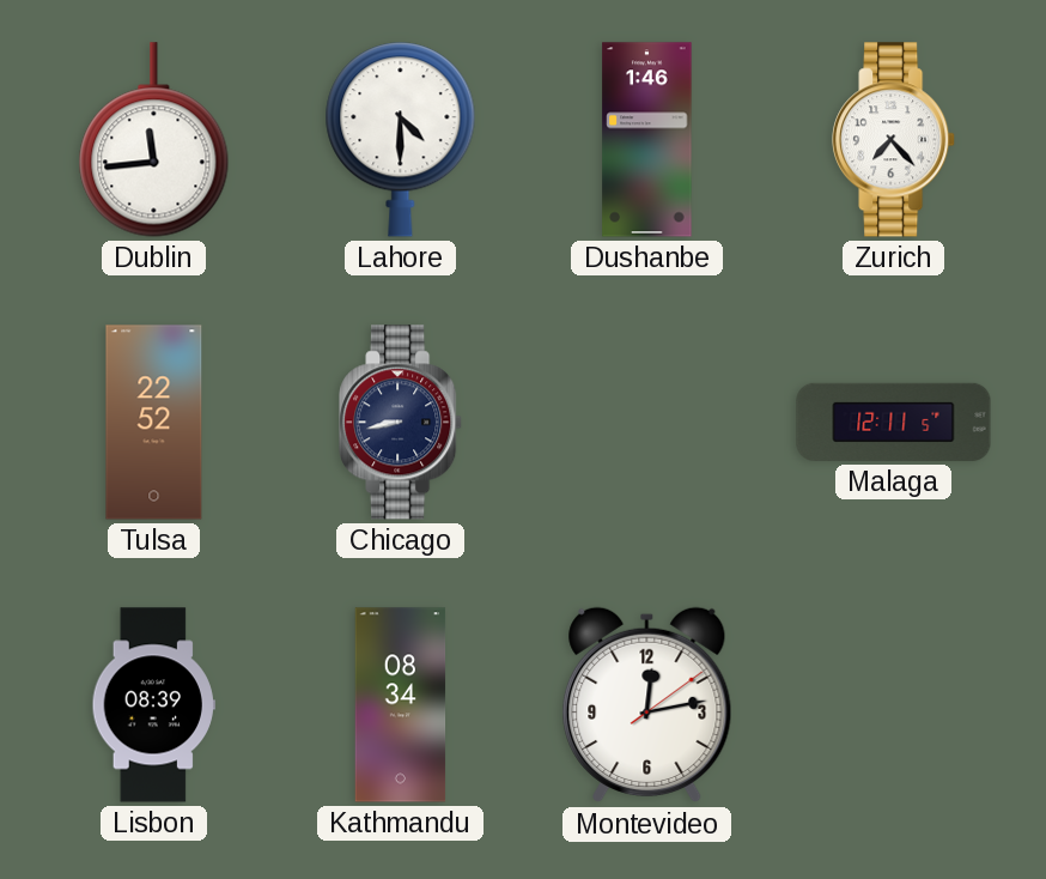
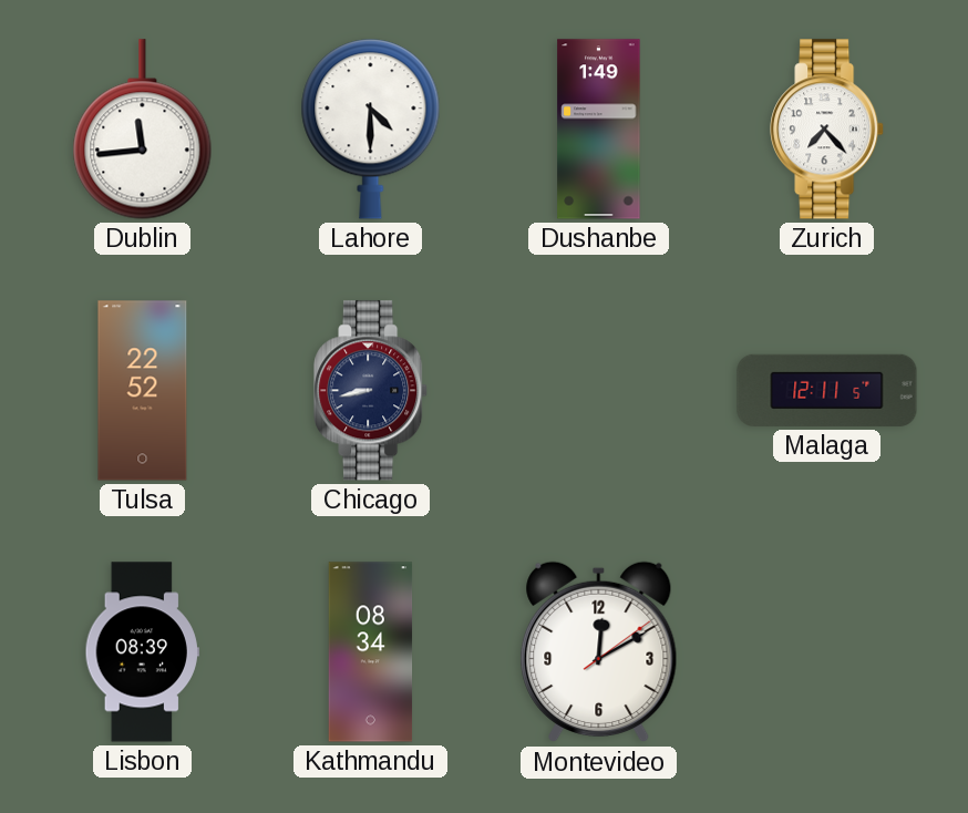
Dushanbe: 1:46 -> 1:49
Montevideo: 12:13 -> 12:10
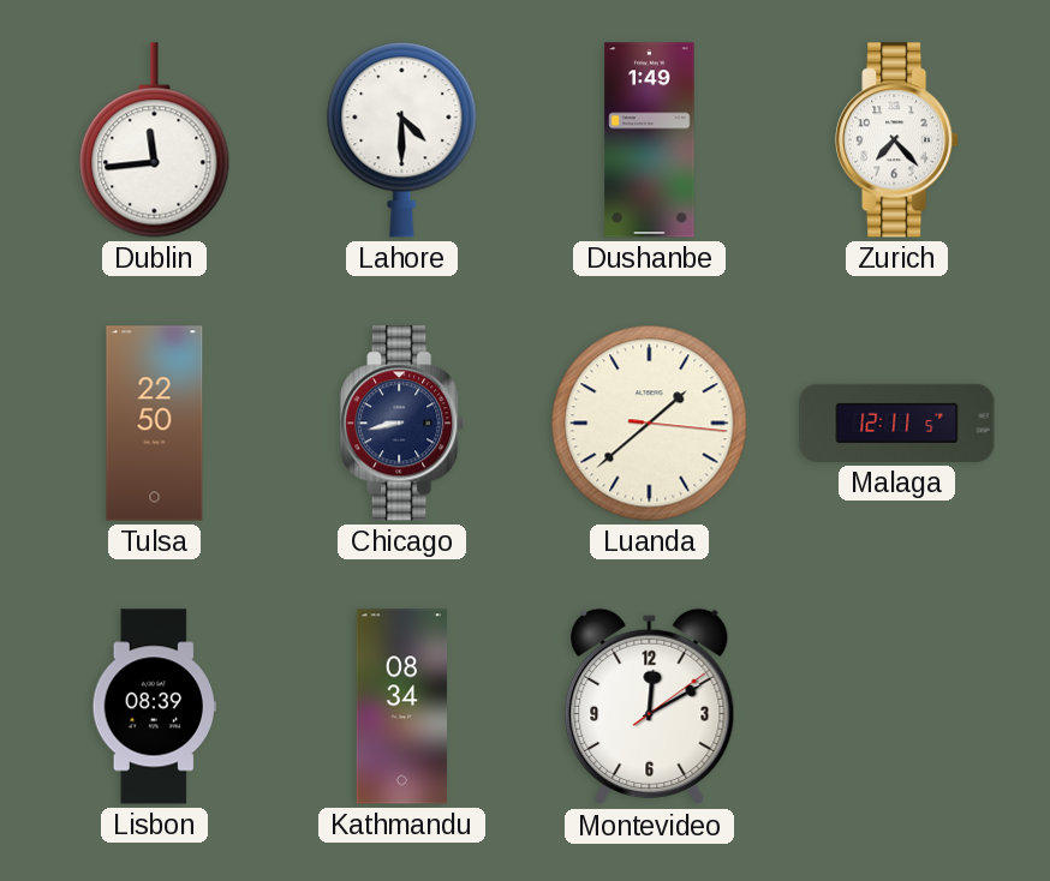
Tulsa: 22:52 -> 22:50
Luanda: none -> 1:38
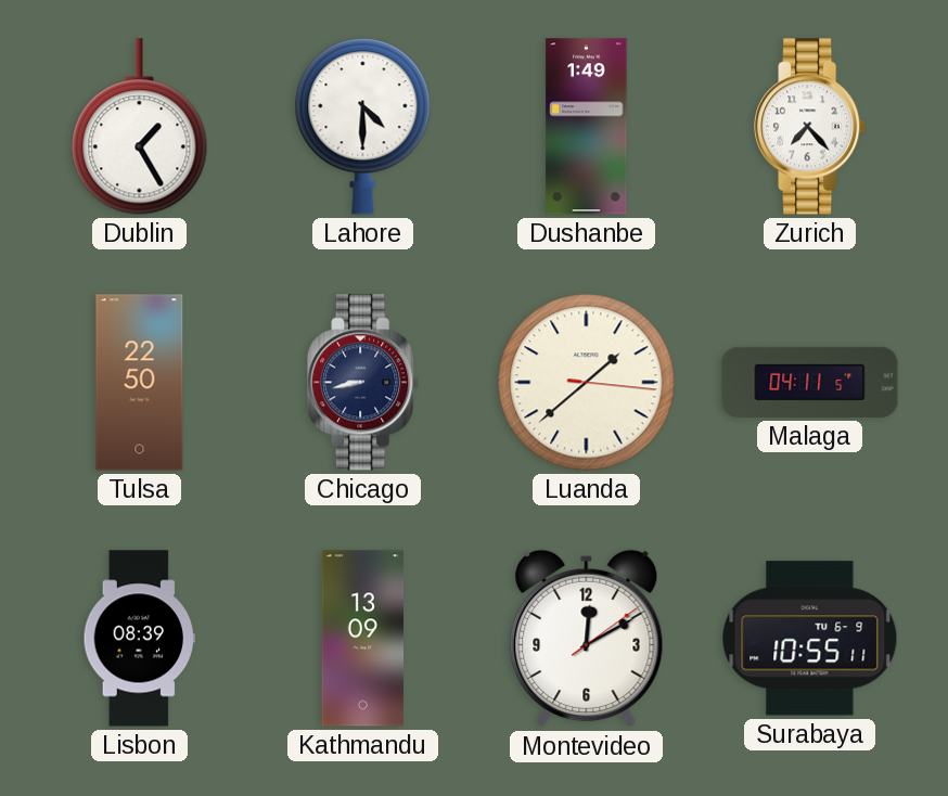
Dublin: 11:44 -> 1:25
Malaga: 12:11 -> 04:11
Kathmandu: 08:34 -> 13:09
Surabaya: none -> 10:55
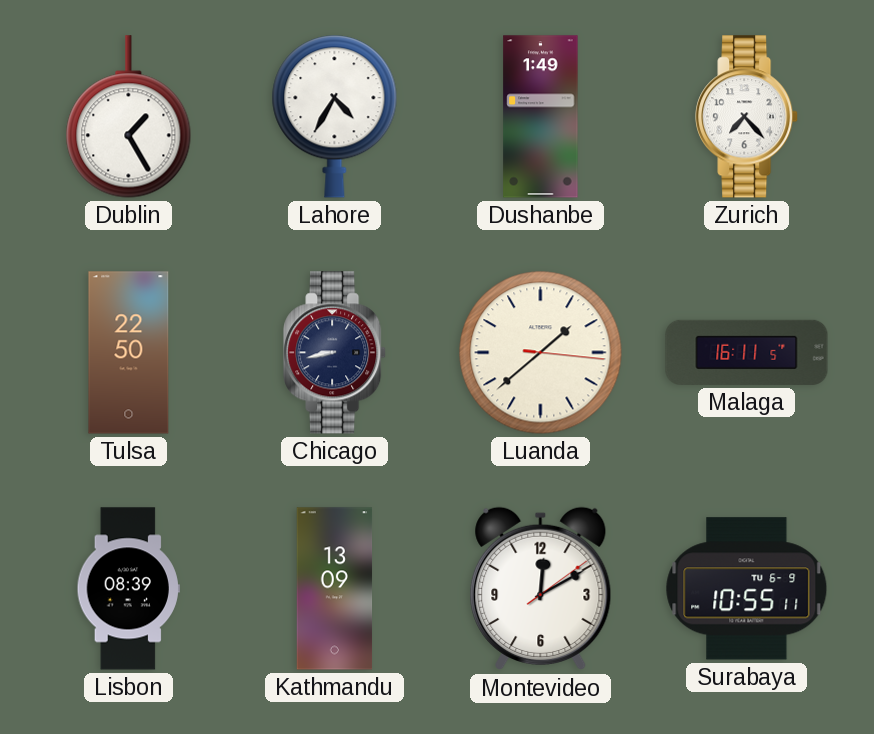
Lahore: 4:30 -> 4:35
Malaga: 04:11 -> 16:11
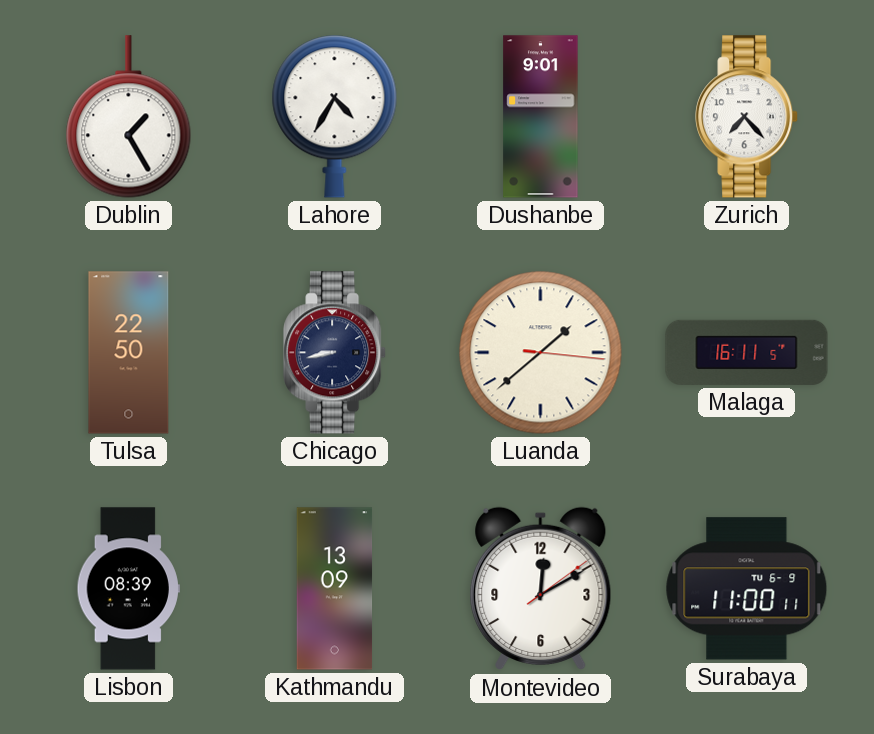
Dushanbe: 1:49 -> 9:01
Surabaya: 10:55 -> 11:00
